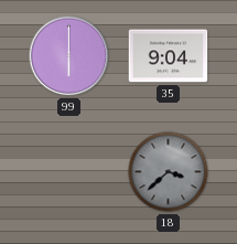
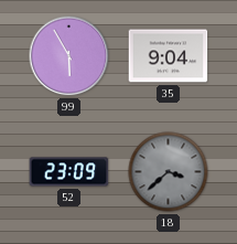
99: 6:00 -> 5:55
52: none -> 23:09
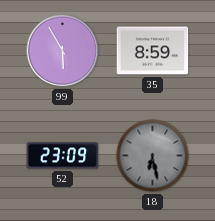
35: 9:04 -> 8:59
18: 3:38 -> 6:28
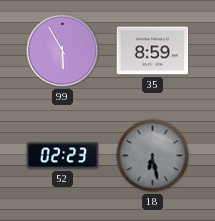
52: 23:09 -> 02:23
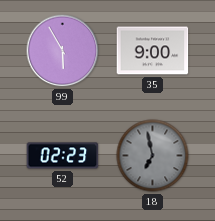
35: 8:59 -> 9:00
18: 6:28 -> 6:58
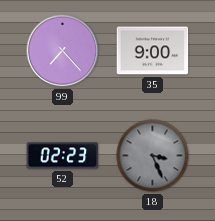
99: 5:55 -> 7:23
18: 6:58 -> 3:26
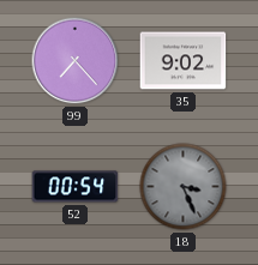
35: 9:00 -> 9:02
52: 02:23 -> 00:54
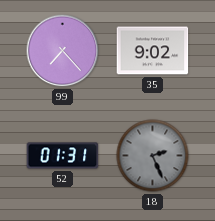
52: 00:54 -> 01:31
18: 3:26 -> 2:26
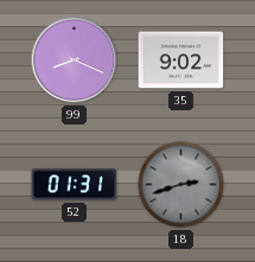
99: 7:23 -> 8:19
18: 2:26 -> 2:42
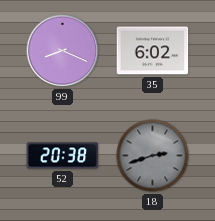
35: 9:02 -> 6:02
52: 01:31 -> 20:38
